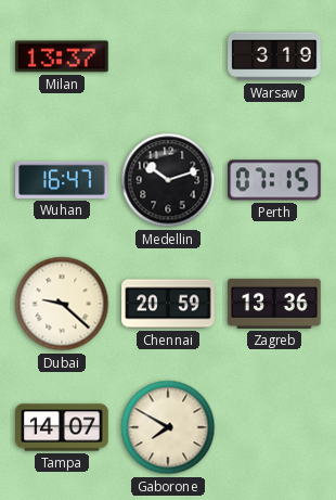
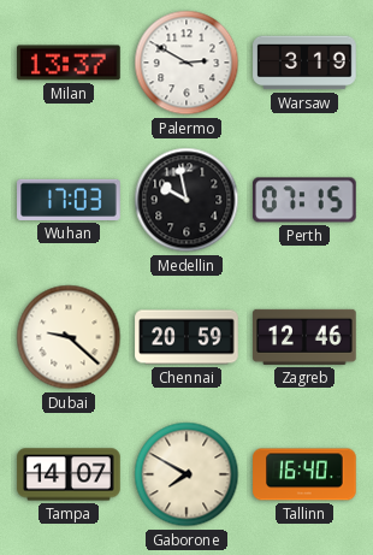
Palermo: none -> 2:50
Wuhan: 16:47 -> 17:03
Medellin: 10:12 -> 9:58
Zagreb: 13:36 -> 12:46
Tallinn: none -> 16:40
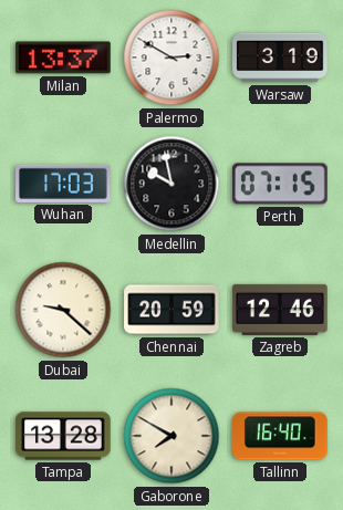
Tampa: 14:07 -> 13:28
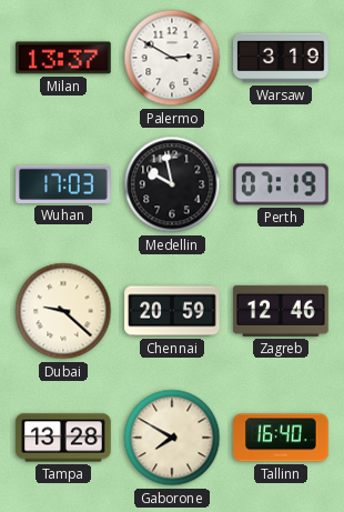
Perth: 07:15 -> 07:19
